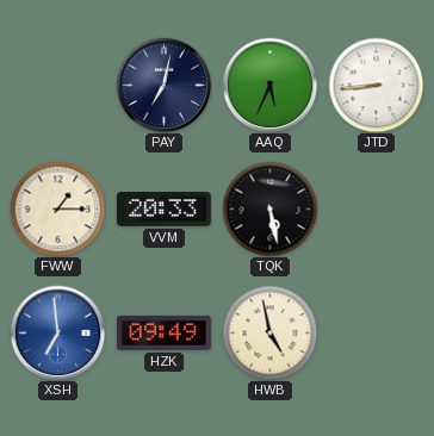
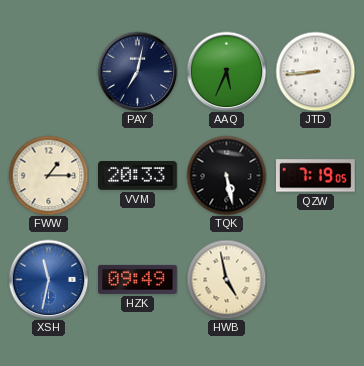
QZW: none -> 7:19
XSH: 6:59 -> 11:32
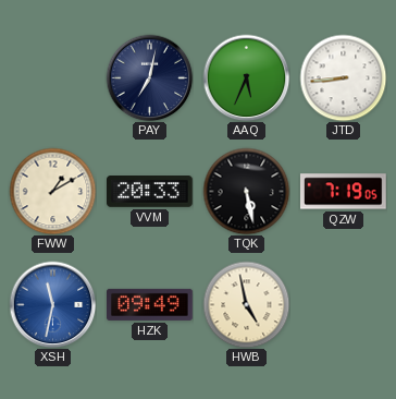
FWW: 1:15 -> 1:10
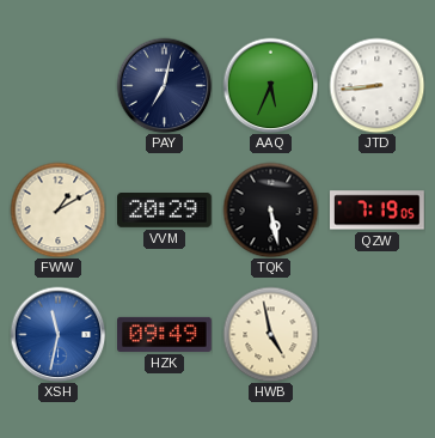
VVM: 20:33 -> 20:29
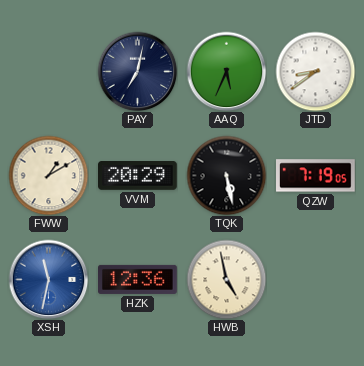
JTD: 8:44 -> 8:39
HZK: 09:49 -> 12:36
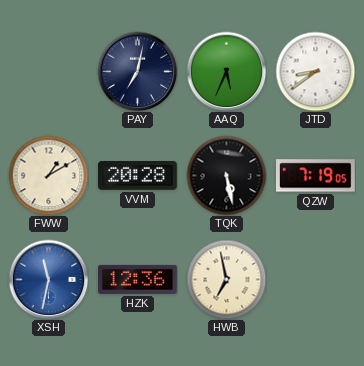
VVM: 20:29 -> 20:28
HWB: 4:58 -> 6:58
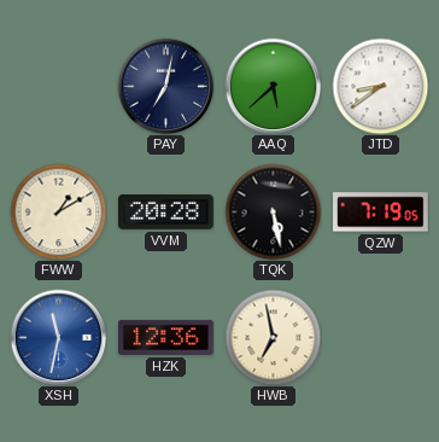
AAQ: 5:34 -> 5:38
